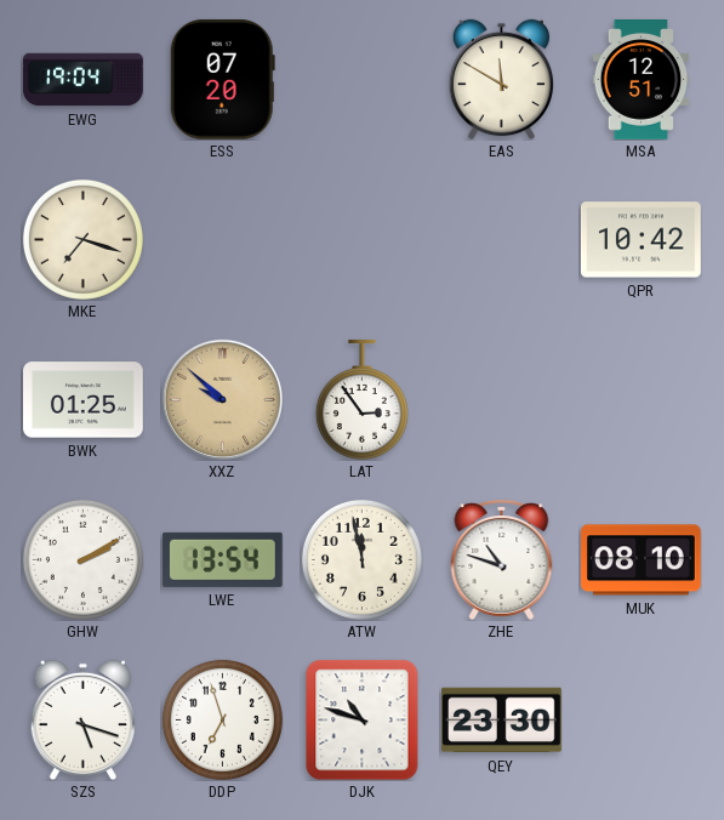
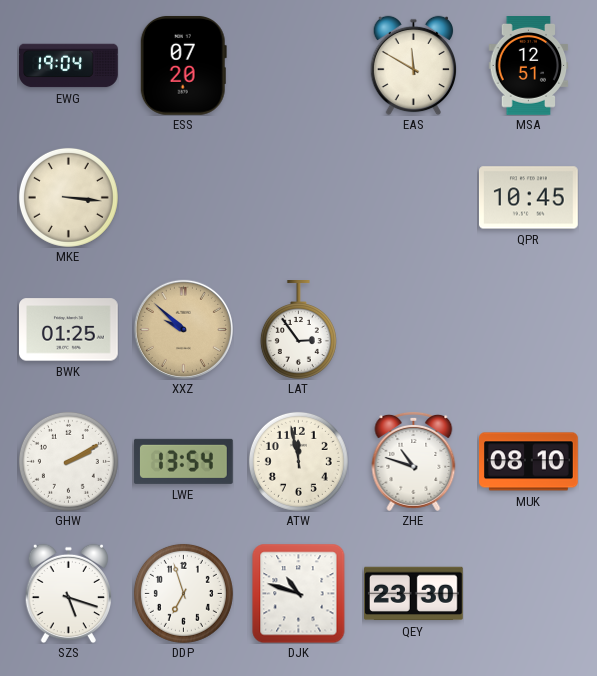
MKE: 7:18 -> 3:16
QPR: 10:42 -> 10:45
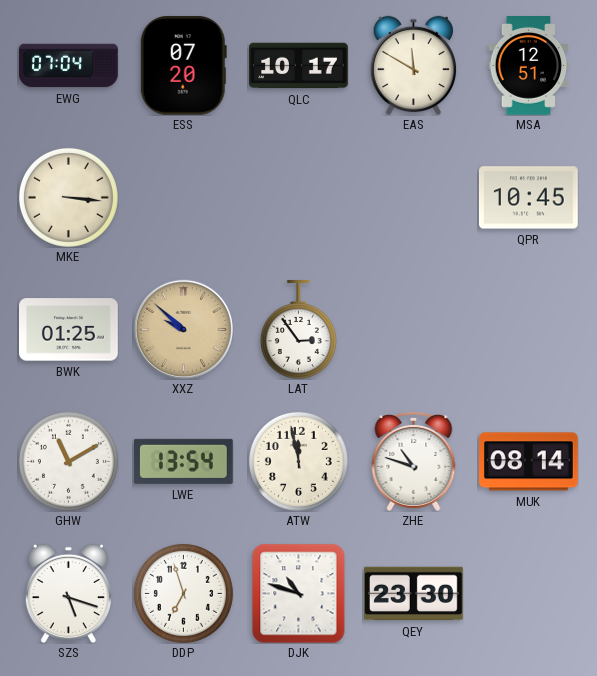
EWG: 19:04 -> 07:04
QLC: none -> 10:17
GHW: 2:10 -> 11:10
MUK: 08:10 -> 08:14
